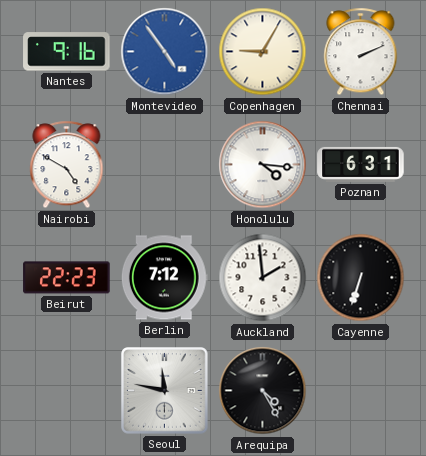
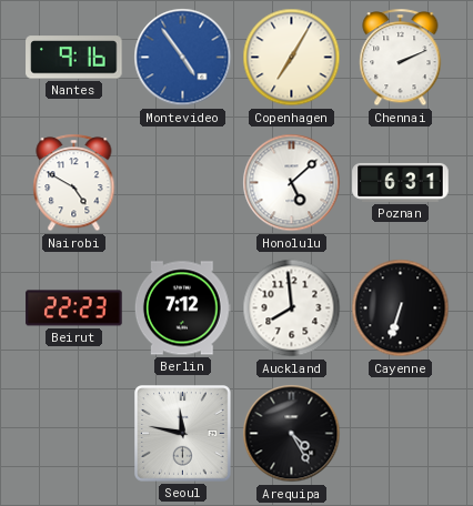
Copenhagen: 9:05 -> 7:05
Honolulu: 4:16 -> 5:08
Auckland: 1:59 -> 7:59
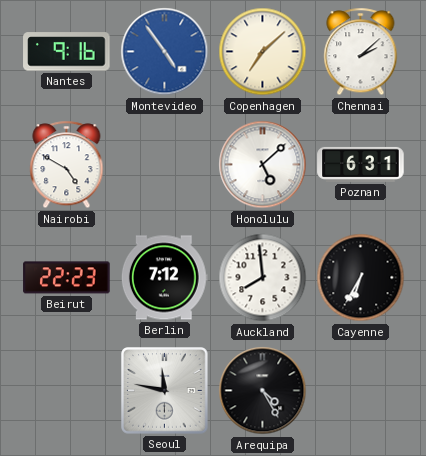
Copenhagen: 7:05 -> 7:08
Chennai: 2:11 -> 2:08
Cayenne: 6:33 -> 6:35
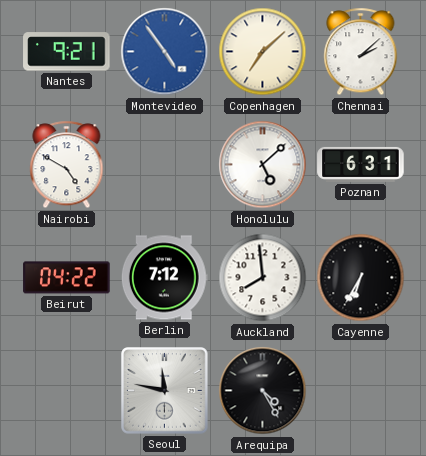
Nantes: 9:16 -> 9:21
Beirut: 22:23 -> 04:22
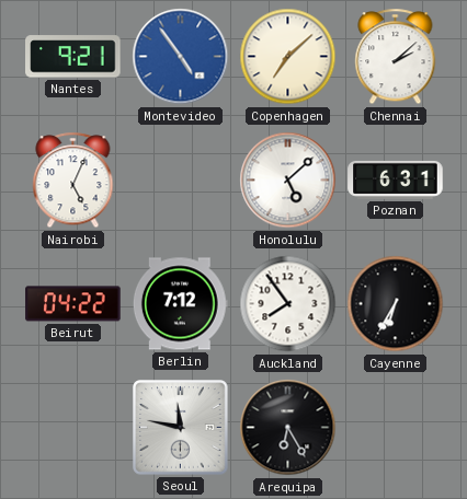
Nairobi: 4:50 -> 5:04
Auckland: 7:59 -> 7:54
Arequipa: 4:25 -> 6:25
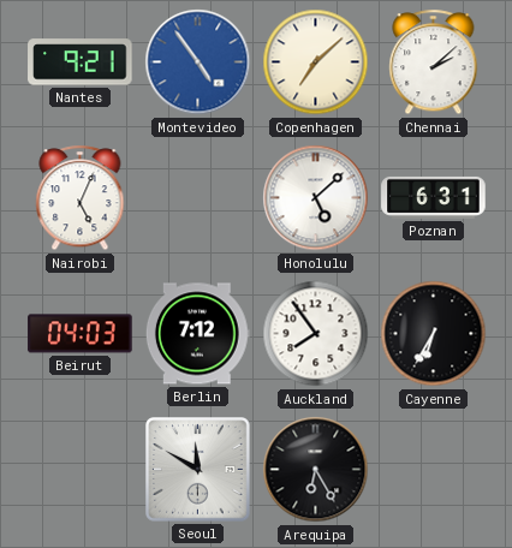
Beirut: 04:22 -> 04:03
Seoul: 11:47 -> 11:50
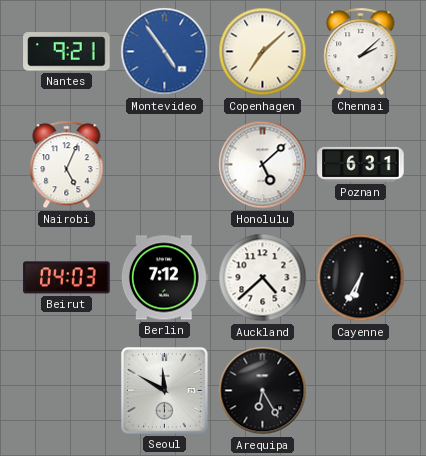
Auckland: 7:54 -> 4:38
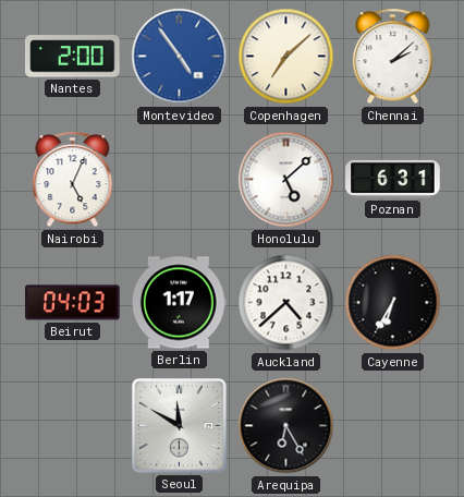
Nantes: 9:21 -> 2:00
Berlin: 7:12 -> 1:17
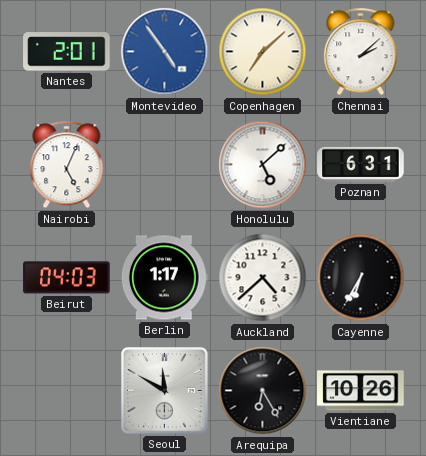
Nantes: 2:00 -> 2:01
Vientiane: none -> 10:26
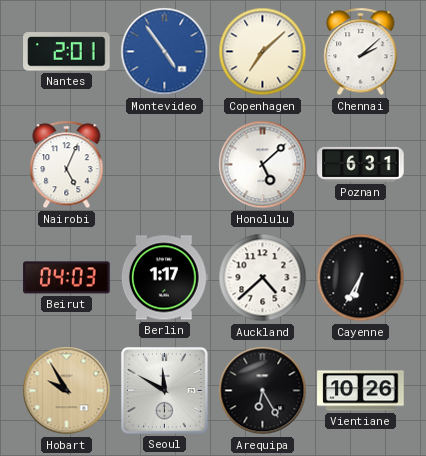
Hobart: none -> 9:55
